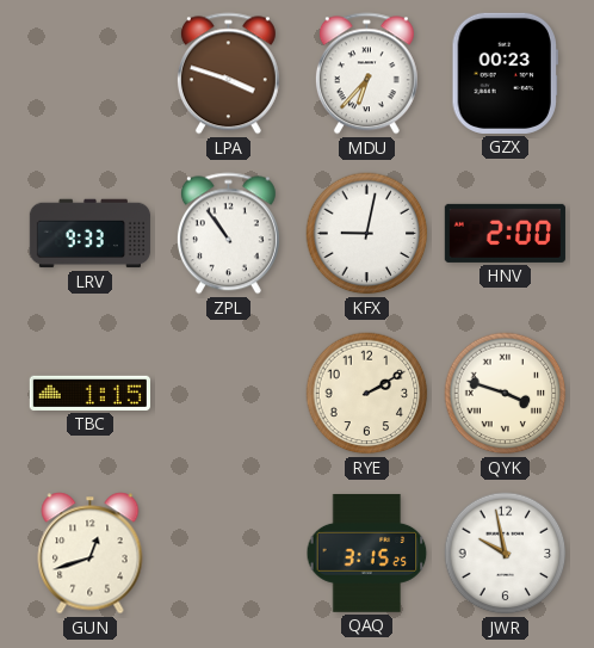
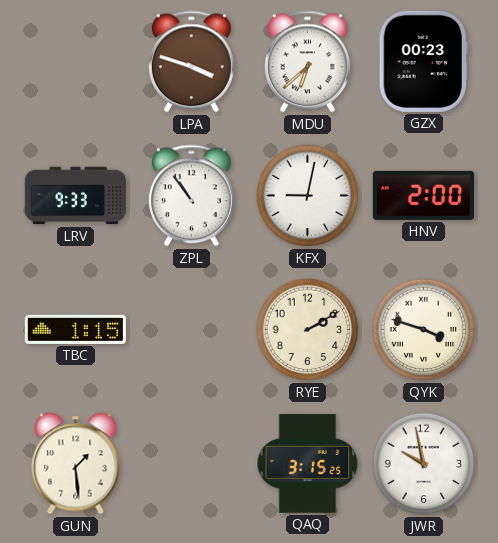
MDU: 6:37 -> 6:38
GUN: 12:42 -> 1:29
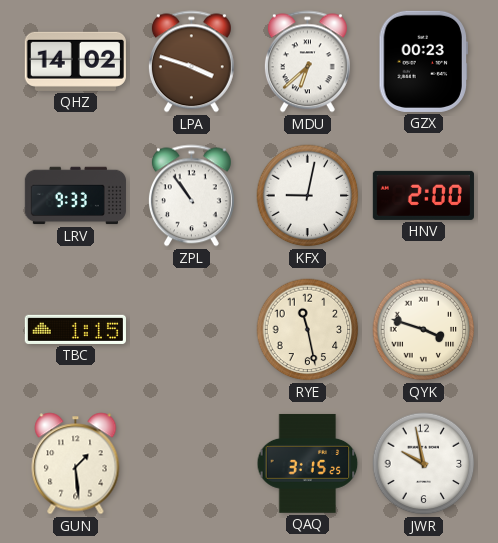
QHZ: none -> 14:02
RYE: 2:10 -> 11:28
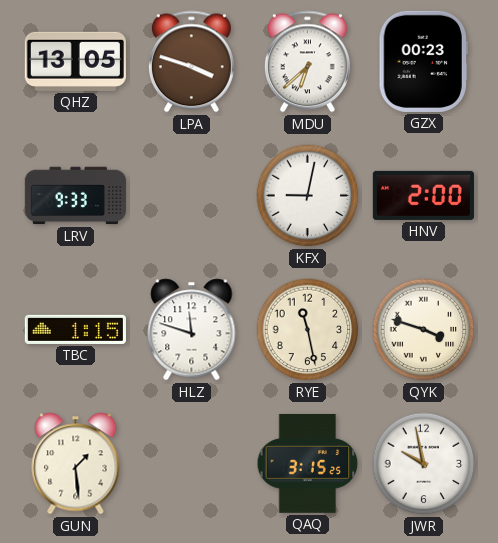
QHZ: 14:02 -> 13:05
ZPL: 10:54 -> none
HLZ: none -> 11:48
